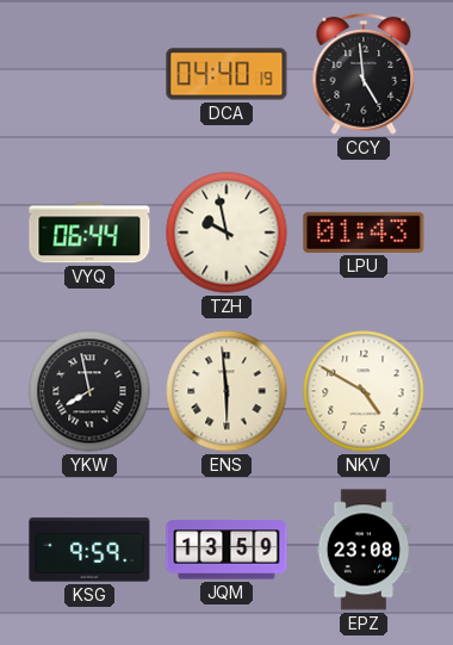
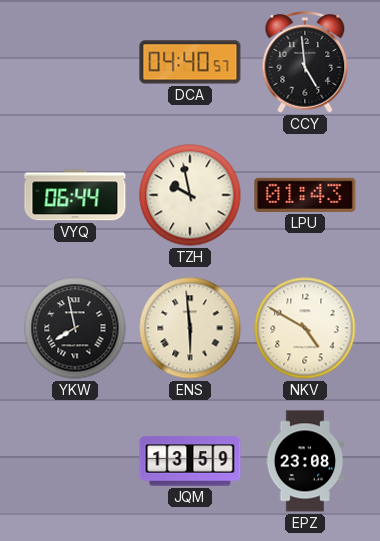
DCA: 04:40:19 -> 04:40:57
KSG: 9:59 -> none
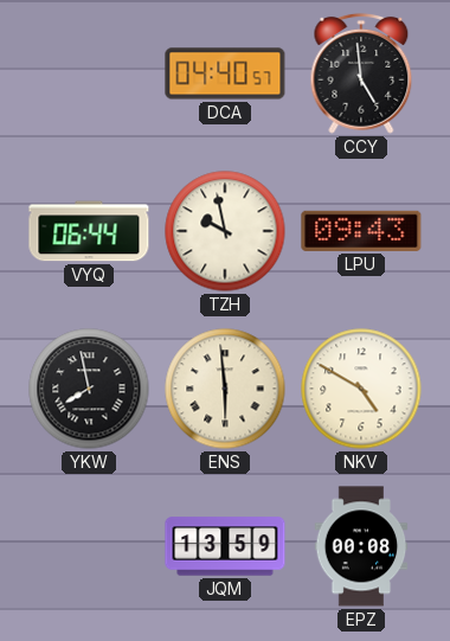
LPU: 01:43 -> 09:43
EPZ: 23:08 -> 00:08
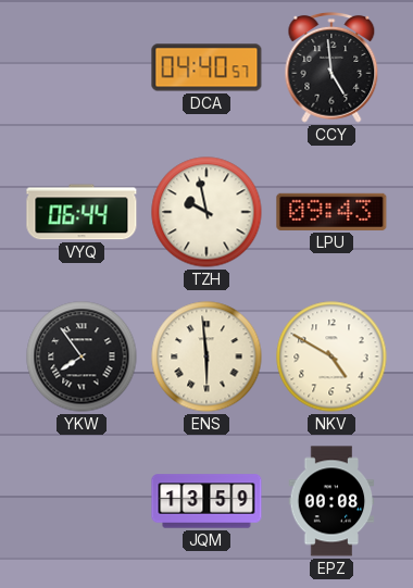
YKW: 7:58 -> 7:54
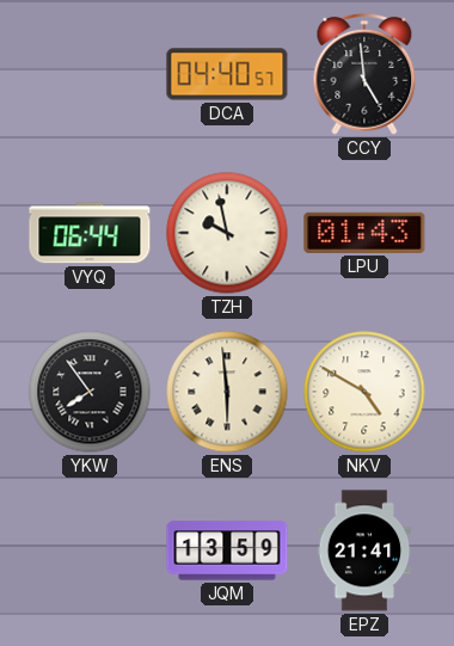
LPU: 09:43 -> 01:43
EPZ: 00:08 -> 21:41
